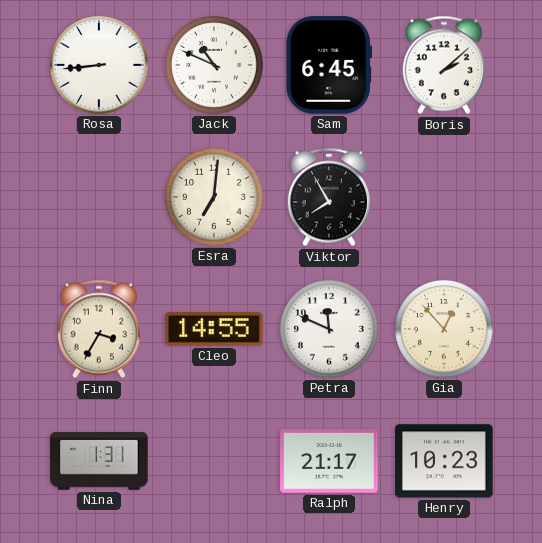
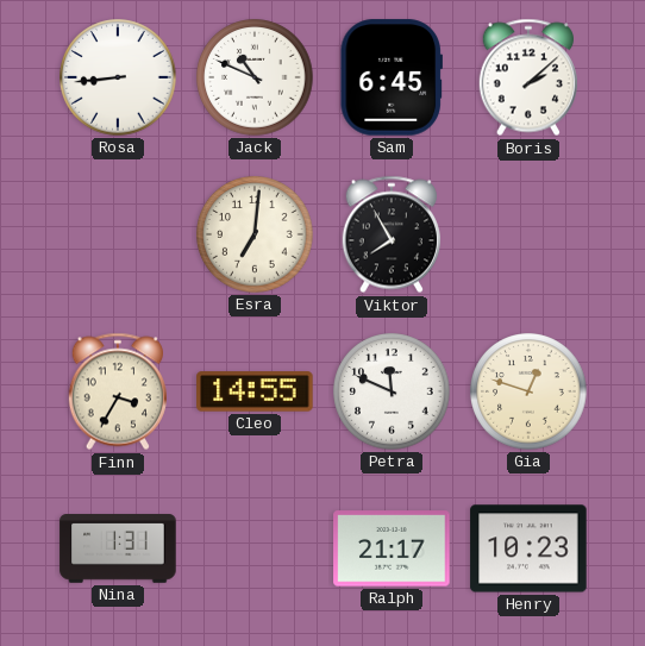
Gia: 12:53 -> 12:48
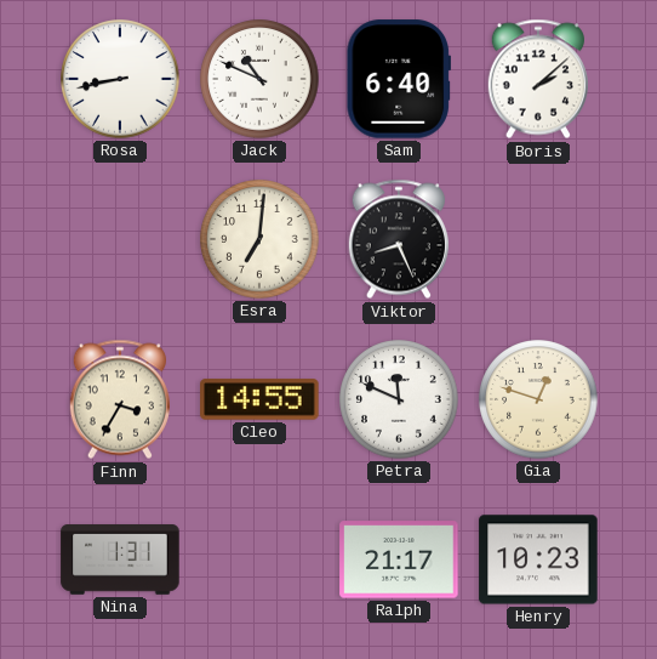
Rosa: 8:44 -> 8:43
Sam: 6:45 -> 6:40
Viktor: 7:55 -> 8:26
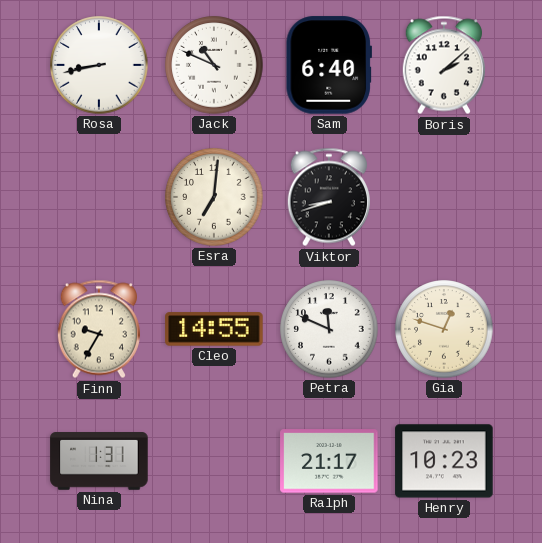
Viktor: 8:26 -> 8:42
Finn: 3:35 -> 9:35
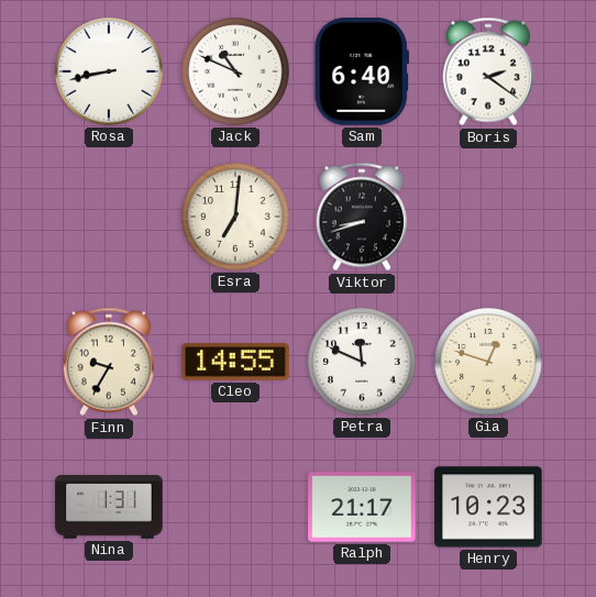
Boris: 2:08 -> 2:21
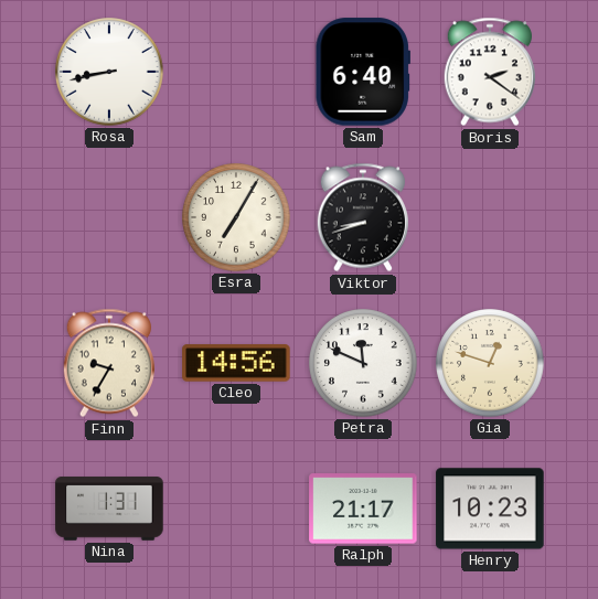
Jack: 10:49 -> none
Esra: 7:01 -> 7:05
Cleo: 14:55 -> 14:56
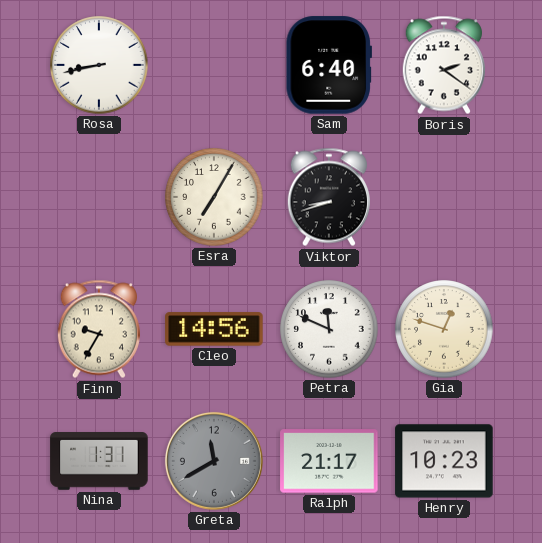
Greta: none -> 11:40
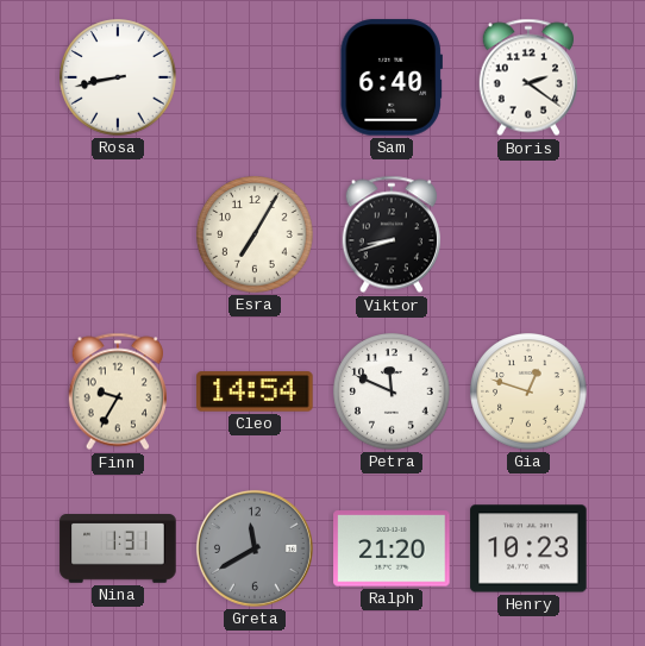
Cleo: 14:56 -> 14:54
Ralph: 21:17 -> 21:20
